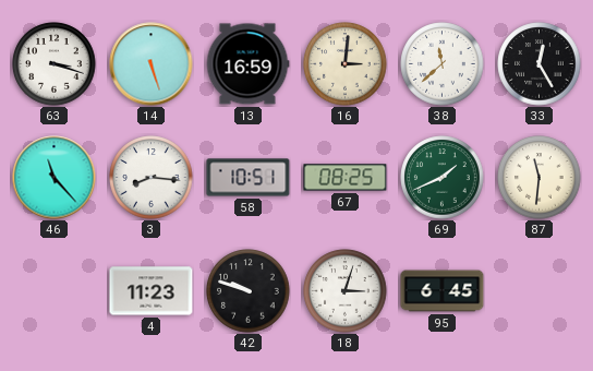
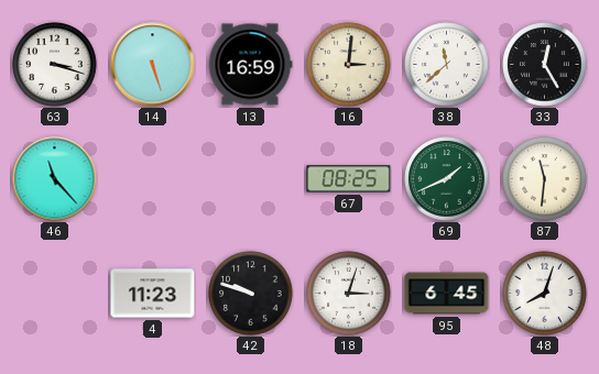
3: 8:16 -> none
58: 10:51 -> none
48: none -> 8:03
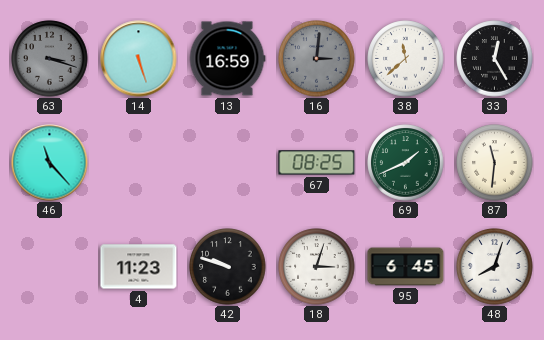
63 dial: white -> grey
16 dial: cream -> grey
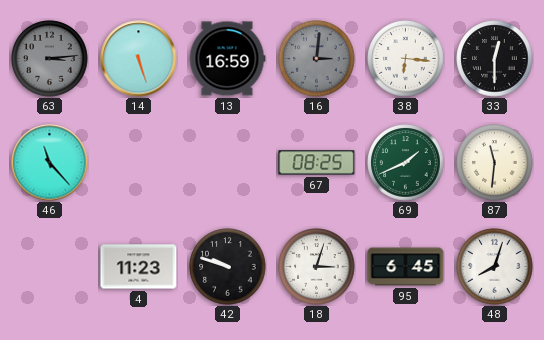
63: 3:18 -> 3:14
38: 11:38 -> 6:16
33: 12:25 -> 12:30
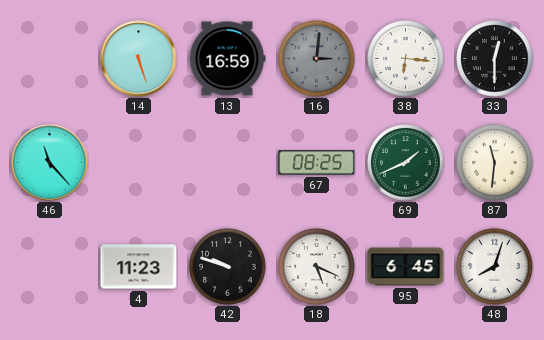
63: 3:14 -> none
18: 3:03 -> 5:19
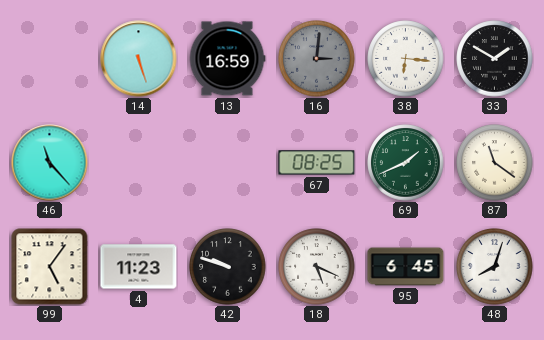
33: 12:30 -> 1:50
87: 11:31 -> 11:21
99: none -> 5:06
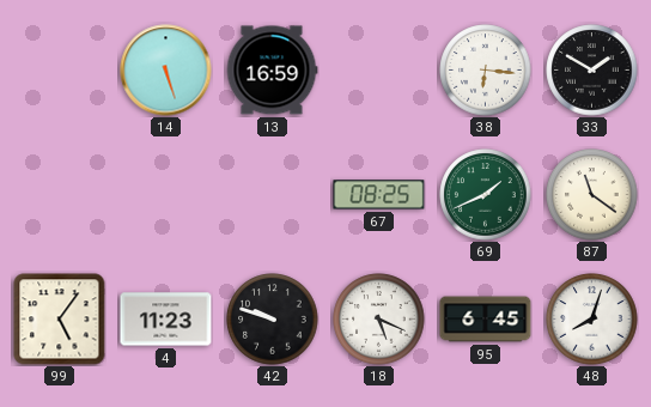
16: 3:01 -> none
46: 11:23 -> none
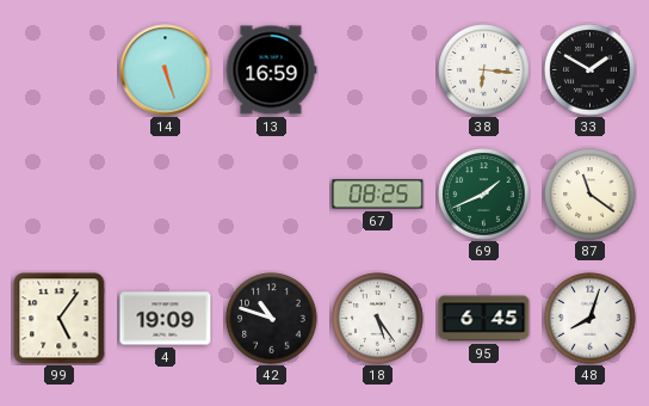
4: 11:23 -> 19:09
42: 9:48 -> 10:48
18: 5:19 -> 5:24
